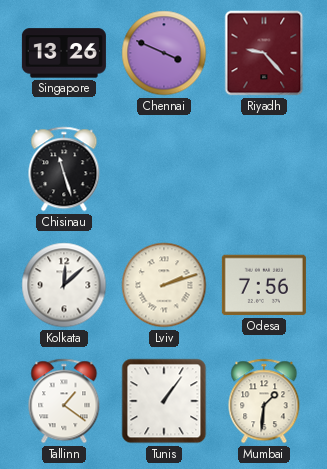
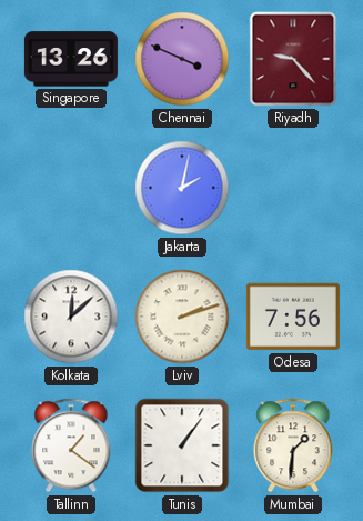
Chisinau: 11:27 -> none
Jakarta: none -> 2:02
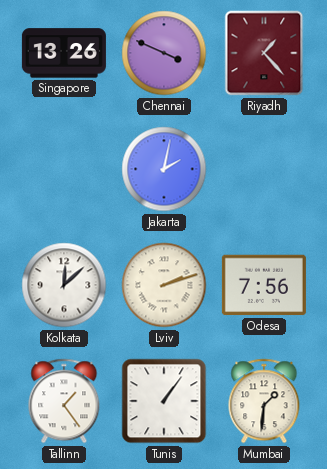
Riyadh: 9:23 -> 1:23
Tallinn: 1:21 -> 1:24
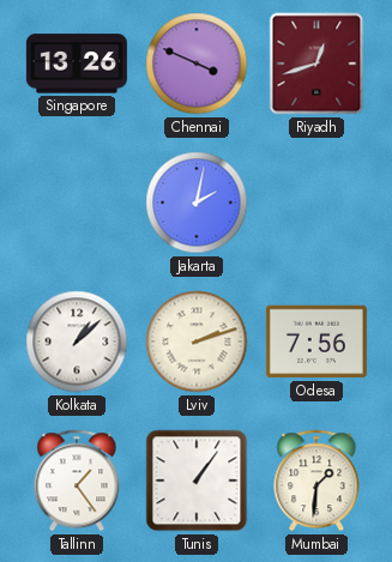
Riyadh: 1:23 -> 12:42
Kolkata: 12:08 -> 1:08
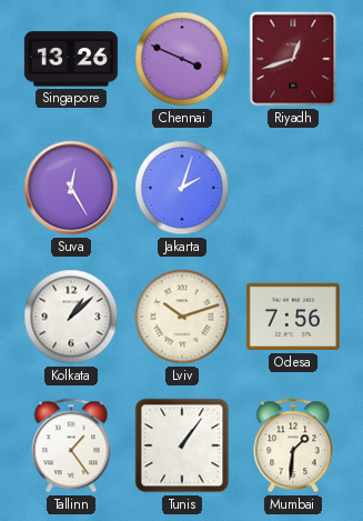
Suva: none -> 12:25
Jakarta: 2:02 -> 2:03
Lviv: 2:12 -> 10:12
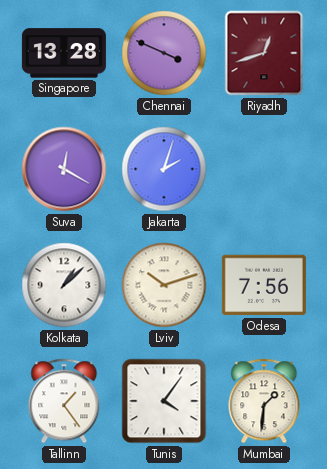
Singapore: 13:26 -> 13:28
Suva: 12:25 -> 12:20
Tunis: 1:06 -> 4:06
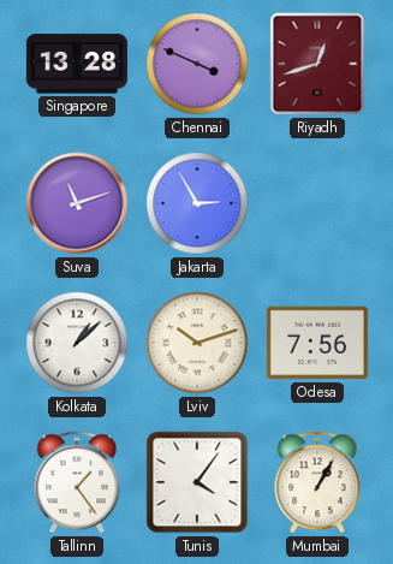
Suva: 12:20 -> 11:12
Jakarta: 2:03 -> 2:55
Mumbai: 1:31 -> 1:05
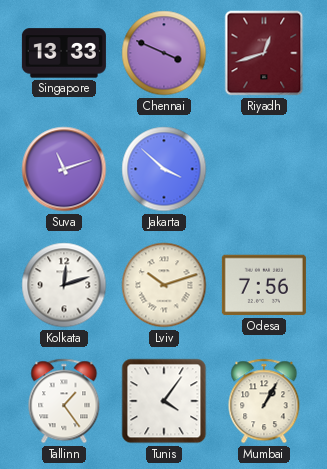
Singapore: 13:28 -> 13:33
Jakarta: 2:55 -> 3:52
Kolkata: 1:08 -> 12:12
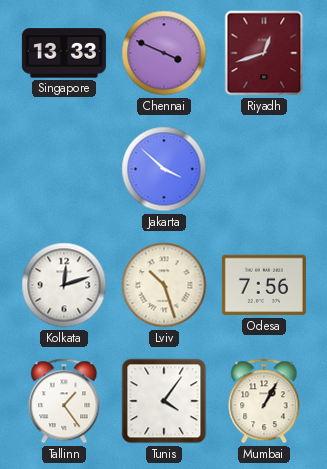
Suva: 11:12 -> none
Lviv: 10:12 -> 10:27
